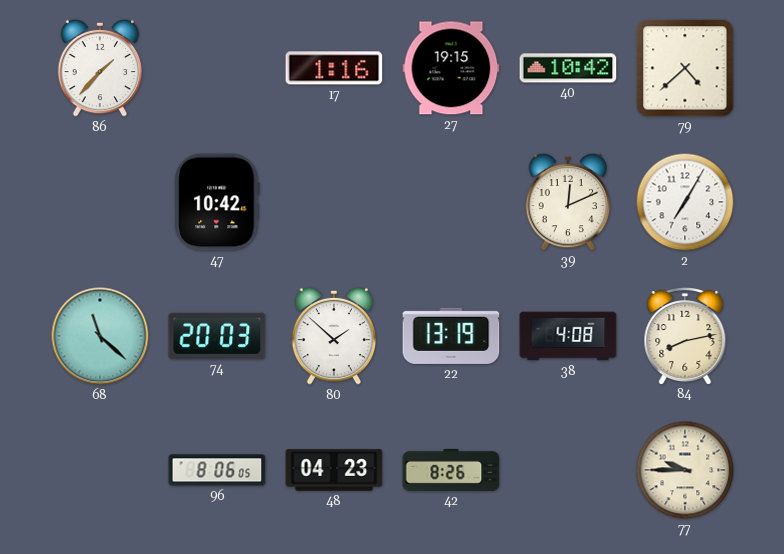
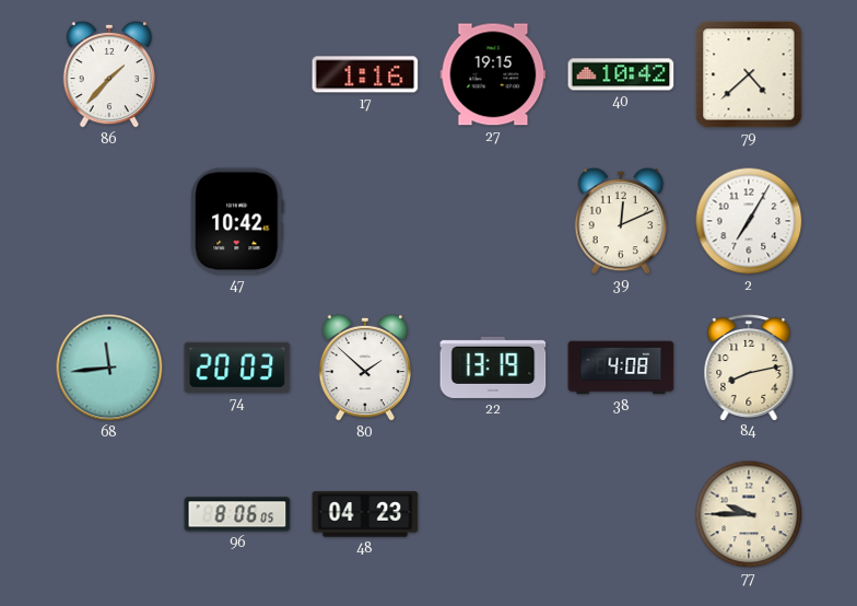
68: 11:22 -> 11:44
42: 8:26 -> none
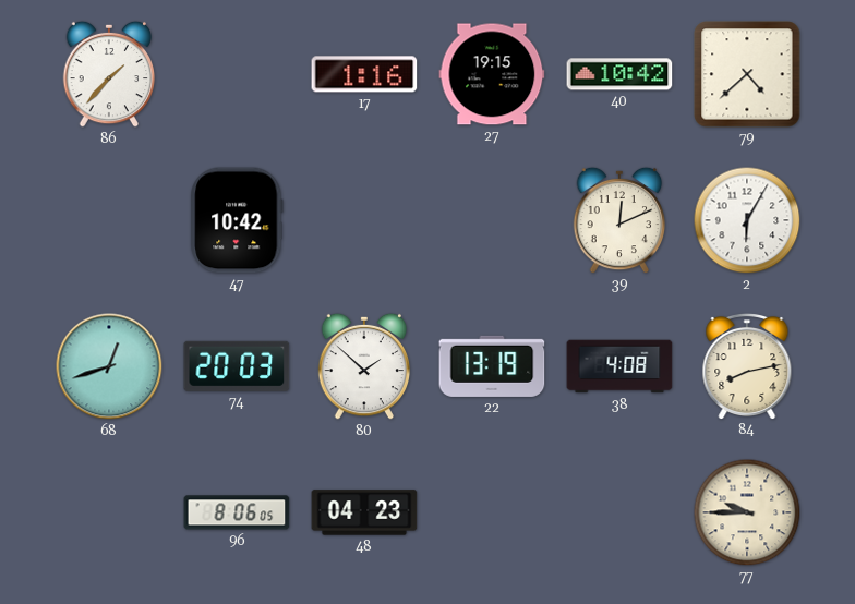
2: 7:05 -> 6:05
68: 11:44 -> 12:42
